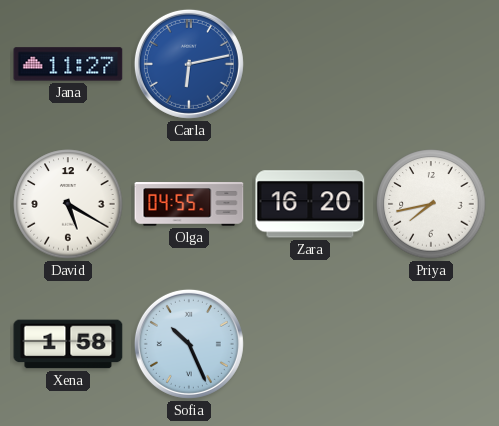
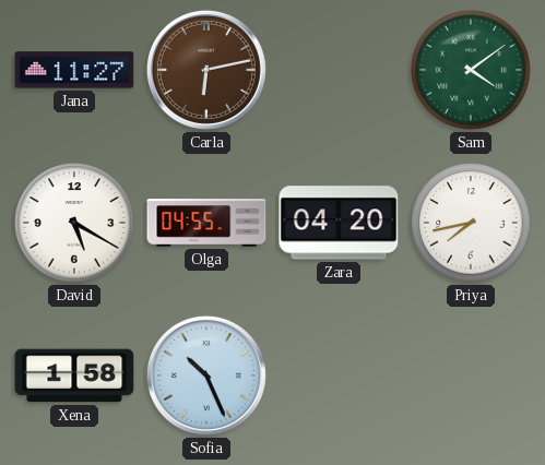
Carla dial: blue -> brown
Sam: none -> 4:09
Zara: 16:20 -> 04:20
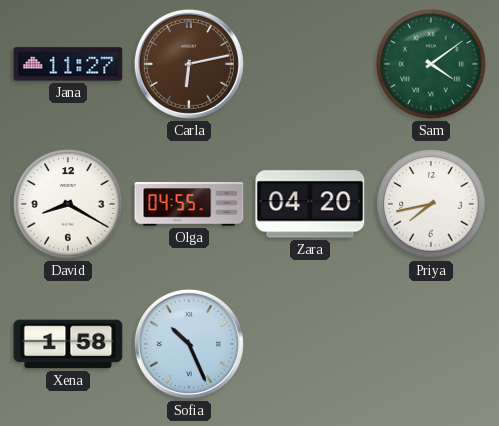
David: 5:20 -> 8:20
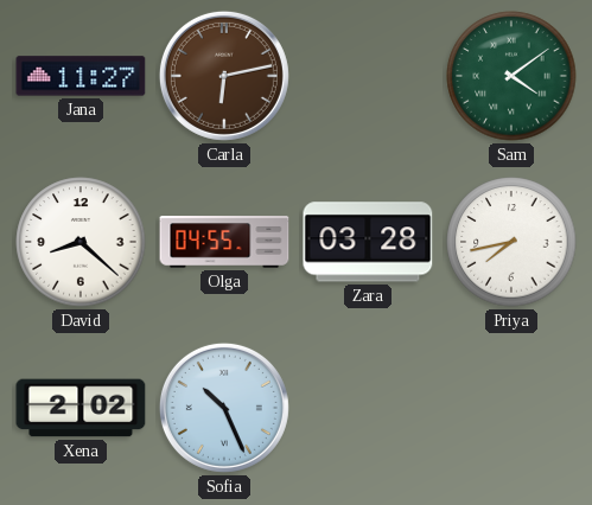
David: 8:20 -> 8:22
Zara: 04:20 -> 03:28
Xena: 1:58 -> 2:02
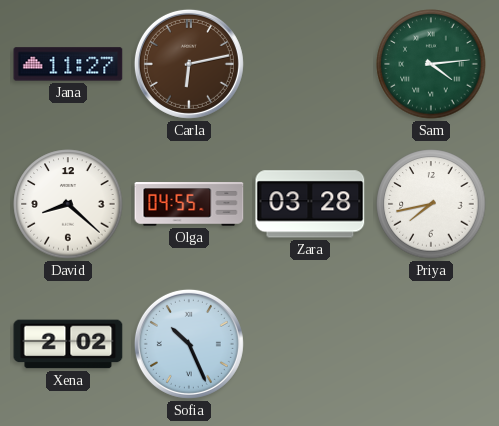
Sam: 4:09 -> 4:14
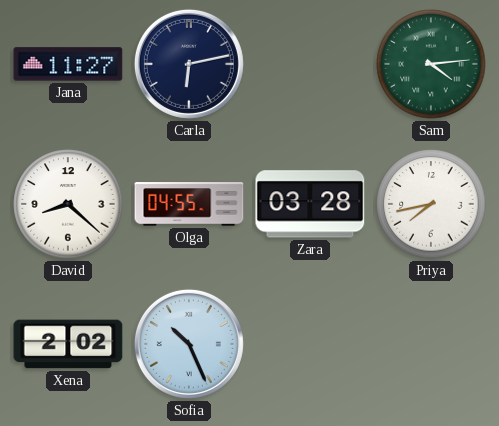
Carla dial: brown -> navy
